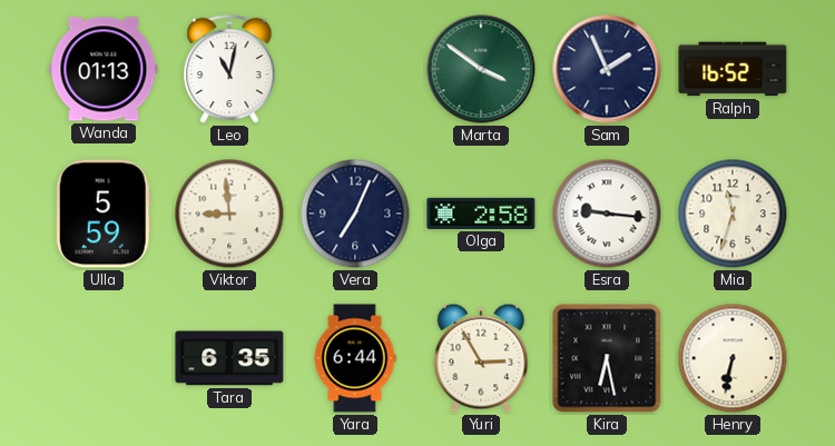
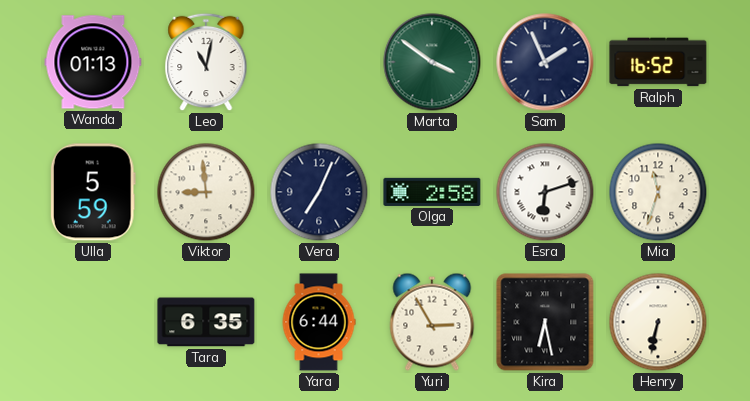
Esra: 9:16 -> 6:12
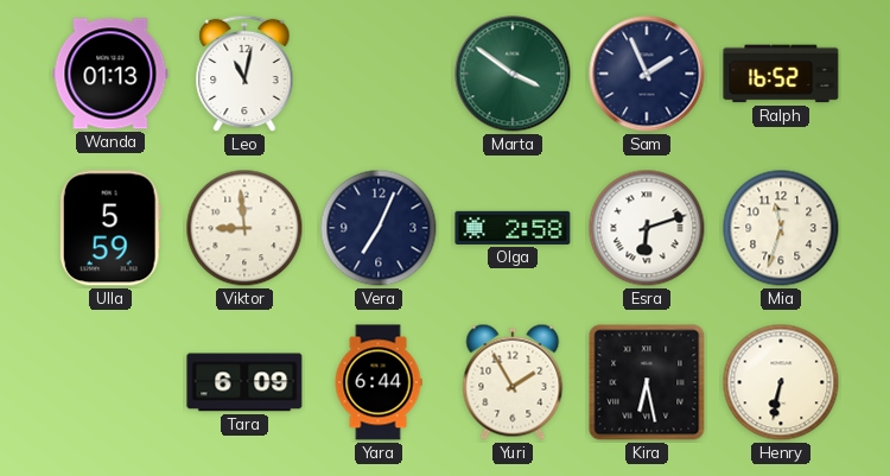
Tara: 6:35 -> 6:09
Yuri: 2:55 -> 1:55
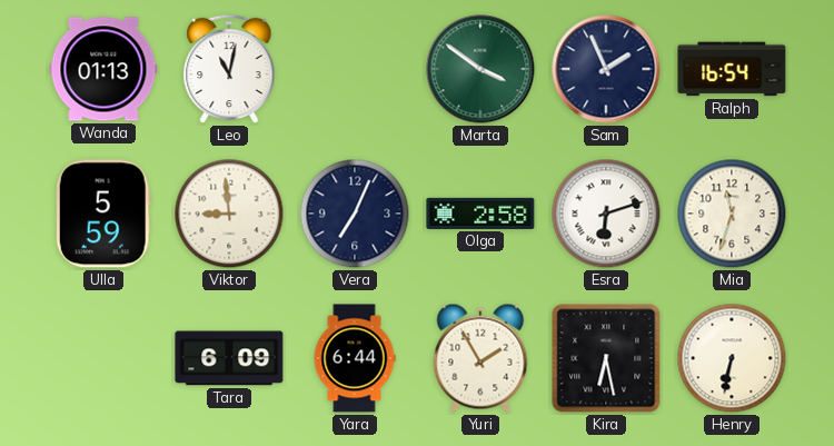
Ralph: 16:52 -> 16:54
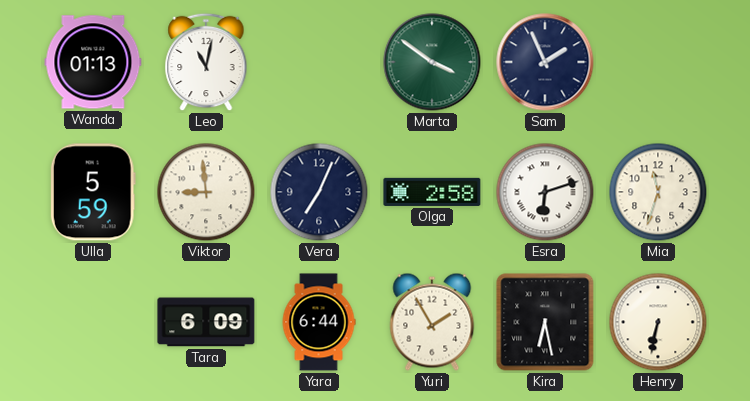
Ralph: 16:54 -> none
